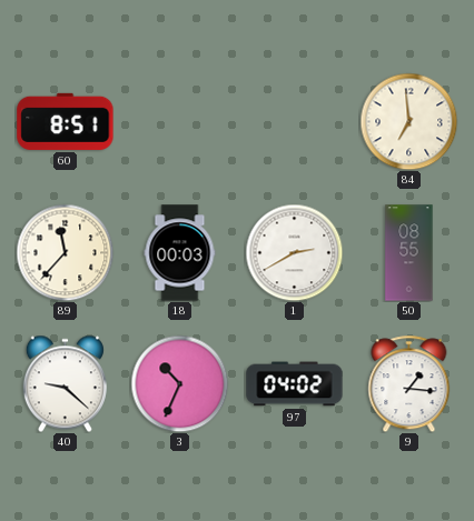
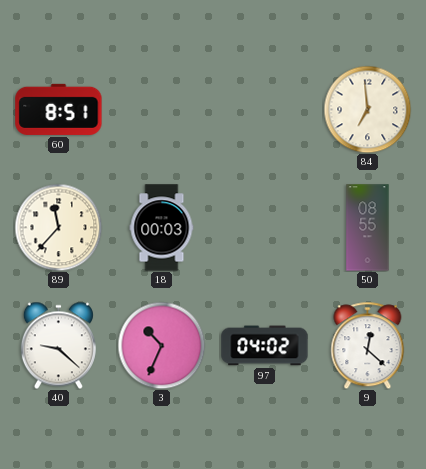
1: 2:40 -> none
9: 1:16 -> 12:22
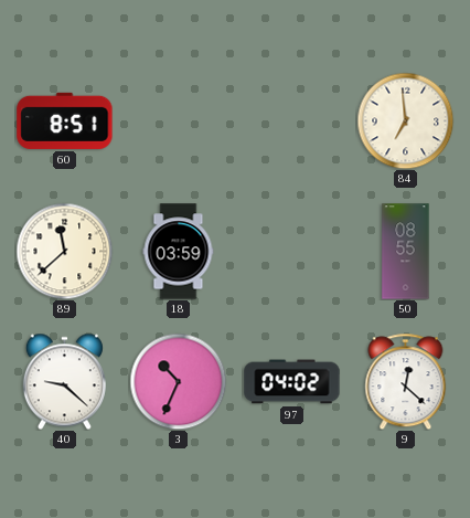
89: 11:37 -> 11:38
18: 00:03 -> 03:59
